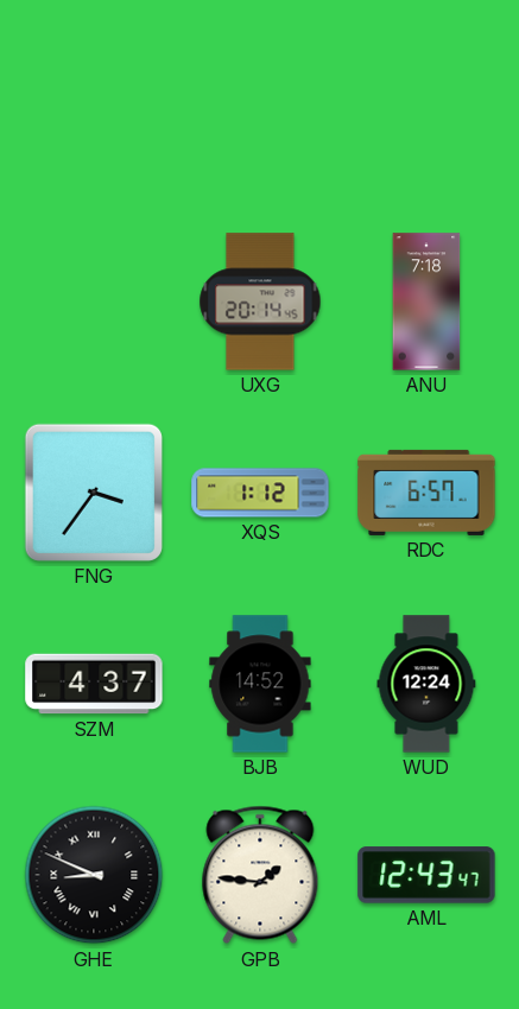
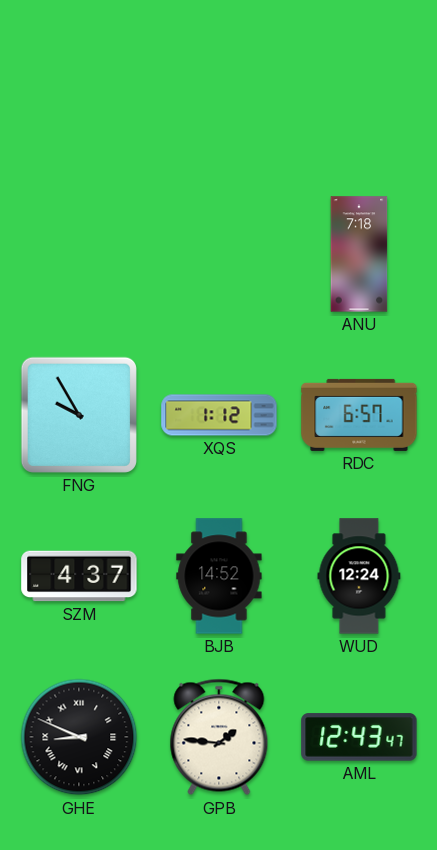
UXG: 20:14 -> none
FNG: 3:36 -> 9:55
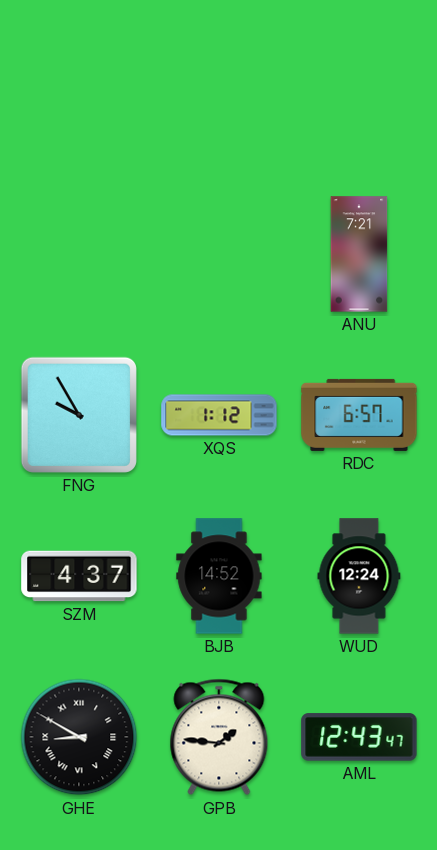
ANU: 7:18 -> 7:21
GHE: 8:49 -> 8:50
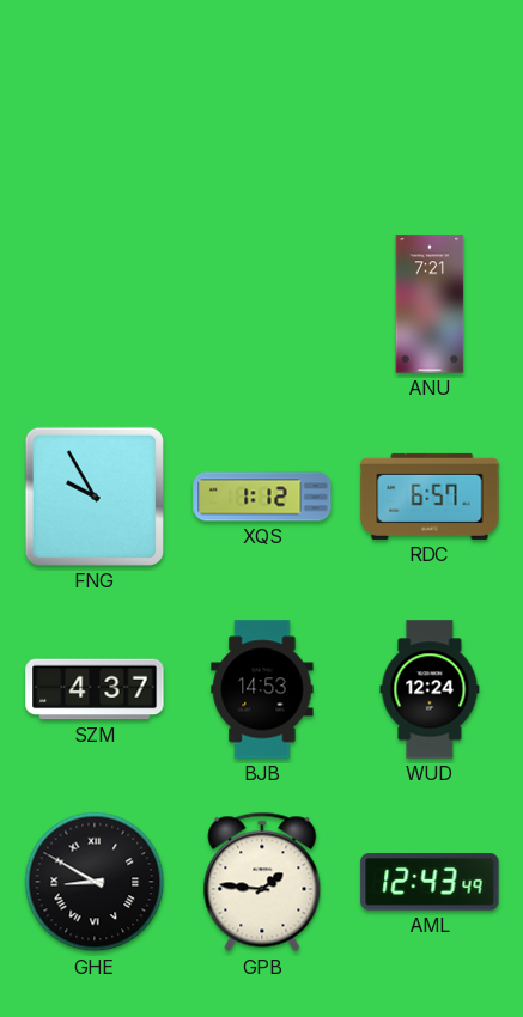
BJB: 14:52 -> 14:53
AML: 12:43:47 -> 12:43:49
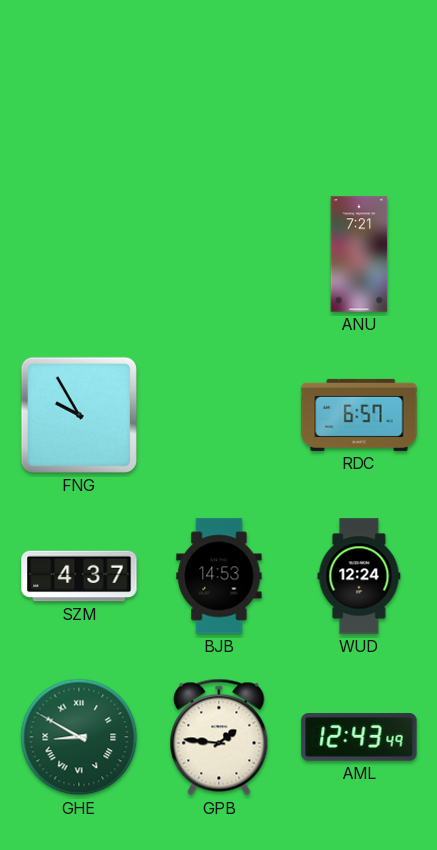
XQS: 1:12 -> none
GHE dial: black -> green
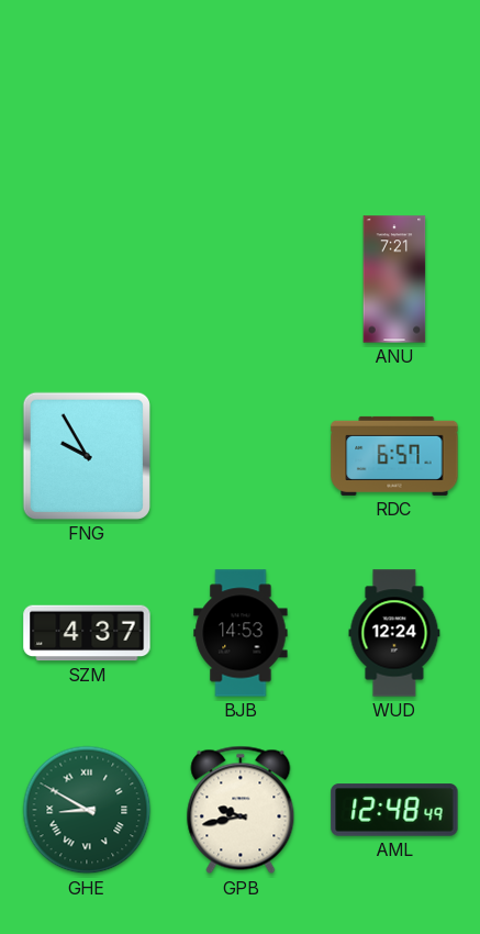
GPB: 1:46 -> 9:43
AML: 12:43 -> 12:48
